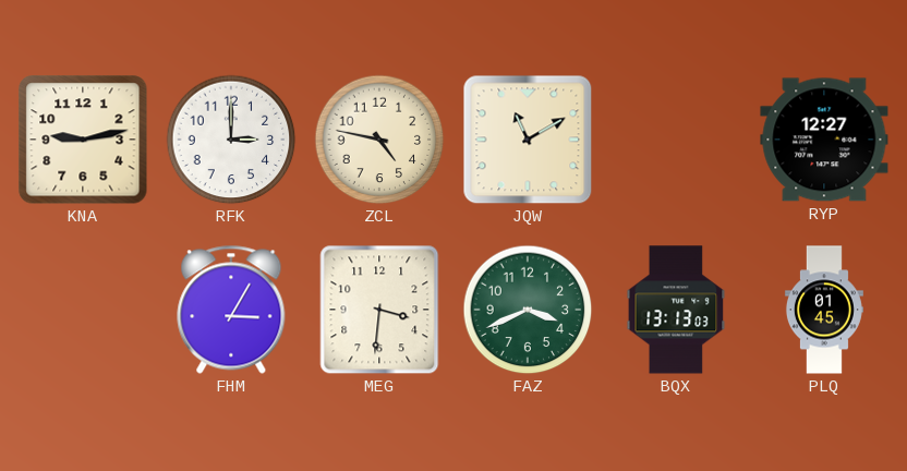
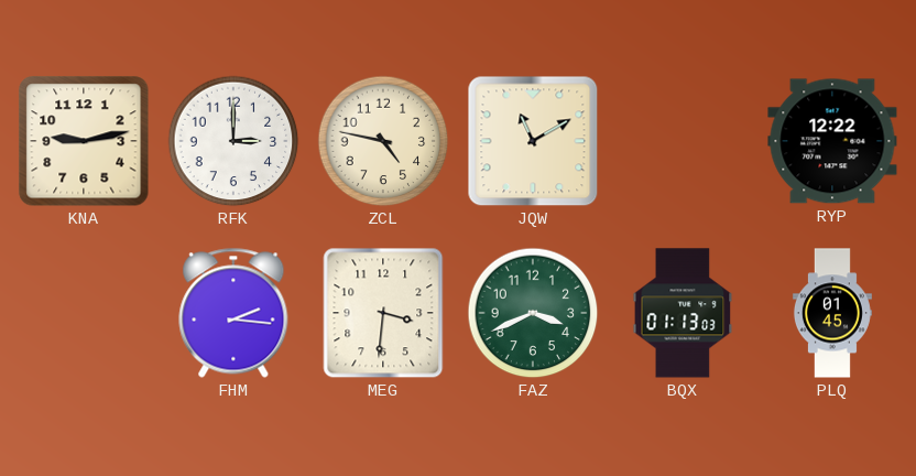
RYP: 12:27 -> 12:22
FHM: 3:05 -> 2:16
BQX: 13:13 -> 01:13
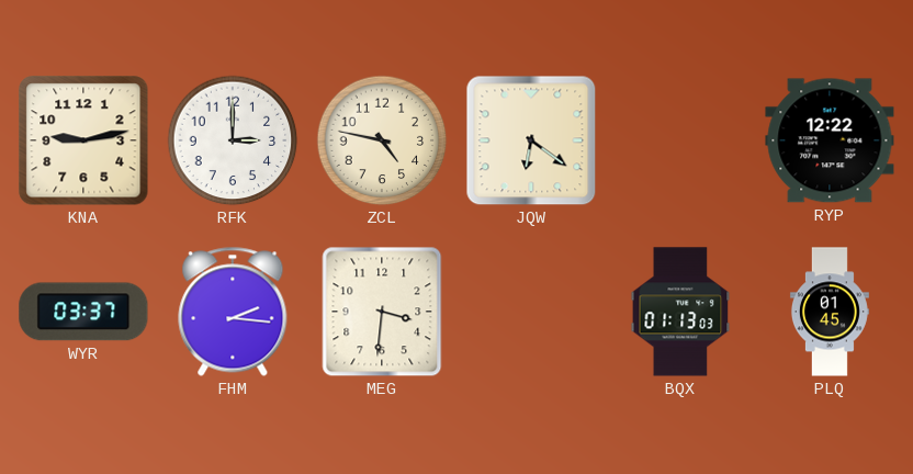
JQW: 11:10 -> 6:21
WYR: none -> 03:37
FAZ: 3:41 -> none
